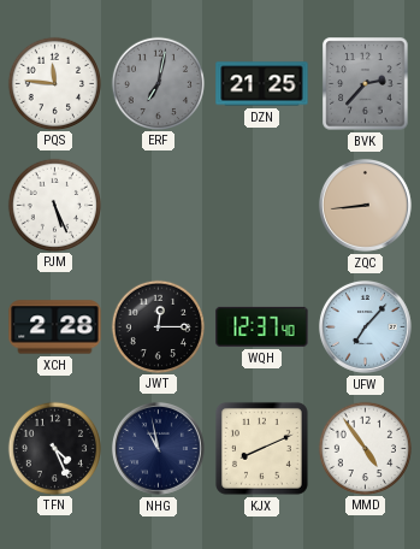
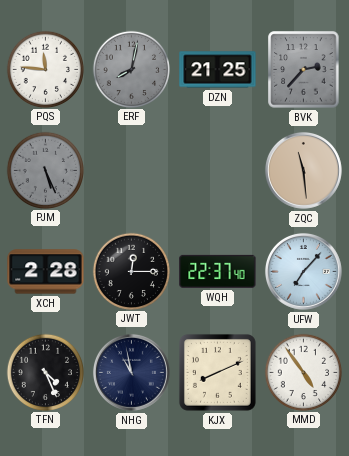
ERF: 7:02 -> 8:02
PJM dial: white -> grey
ZQC: 8:44 -> 11:29
WQH: 12:37 -> 22:37
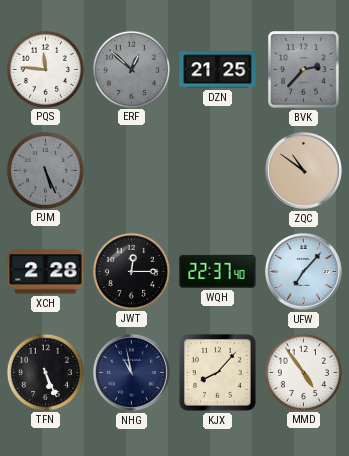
ERF: 8:02 -> 12:52
ZQC: 11:29 -> 10:51
TFN: 4:26 -> 5:26
KJX: 8:11 -> 8:07
